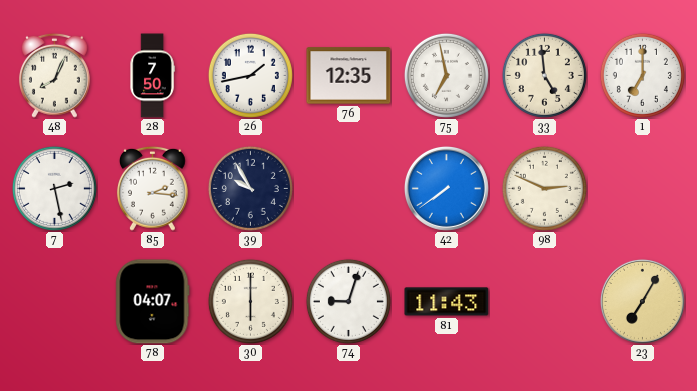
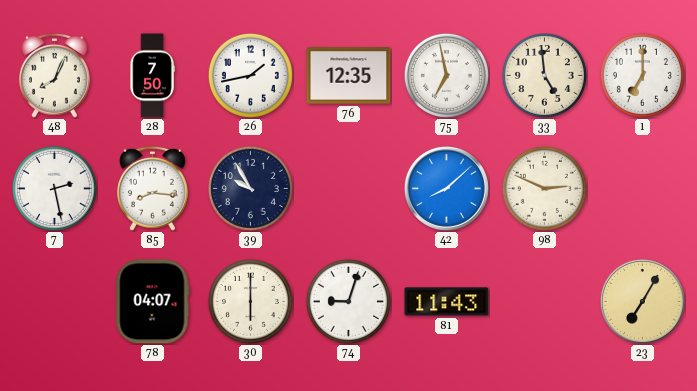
85: 2:16 -> 8:16
42: 7:39 -> 8:08
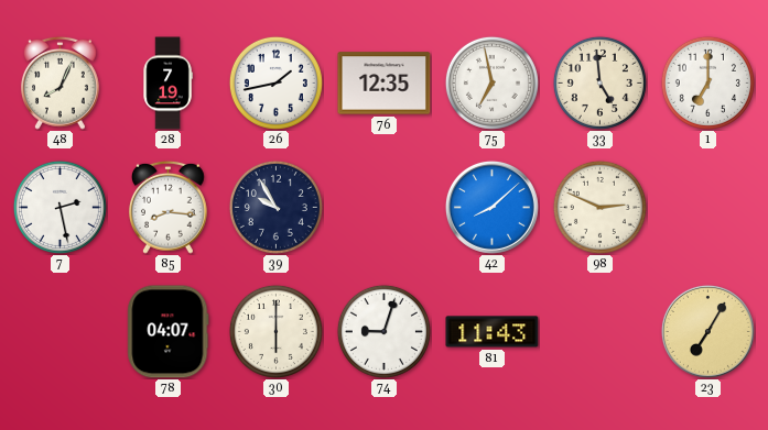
28: 7:50 -> 7:19
